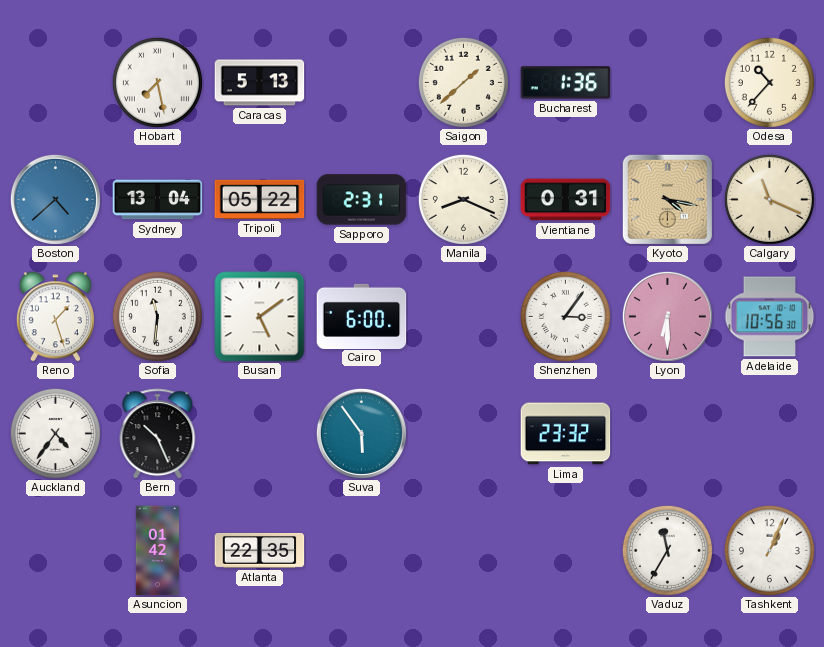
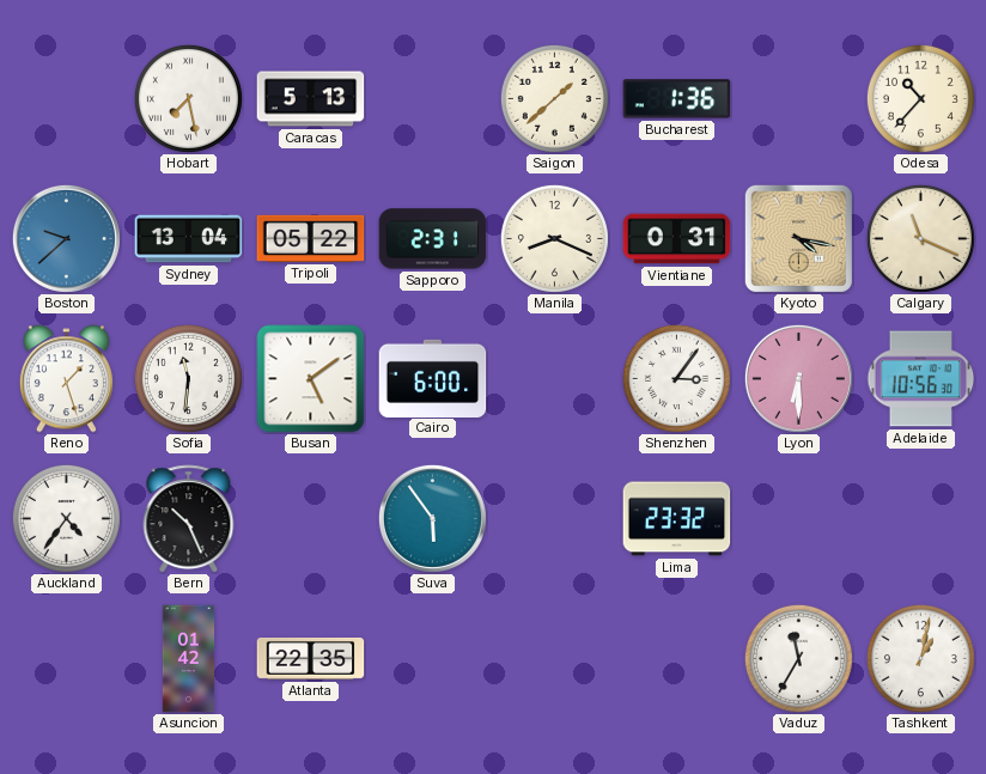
Boston: 4:38 -> 9:38
Tashkent: 1:04 -> 1:02
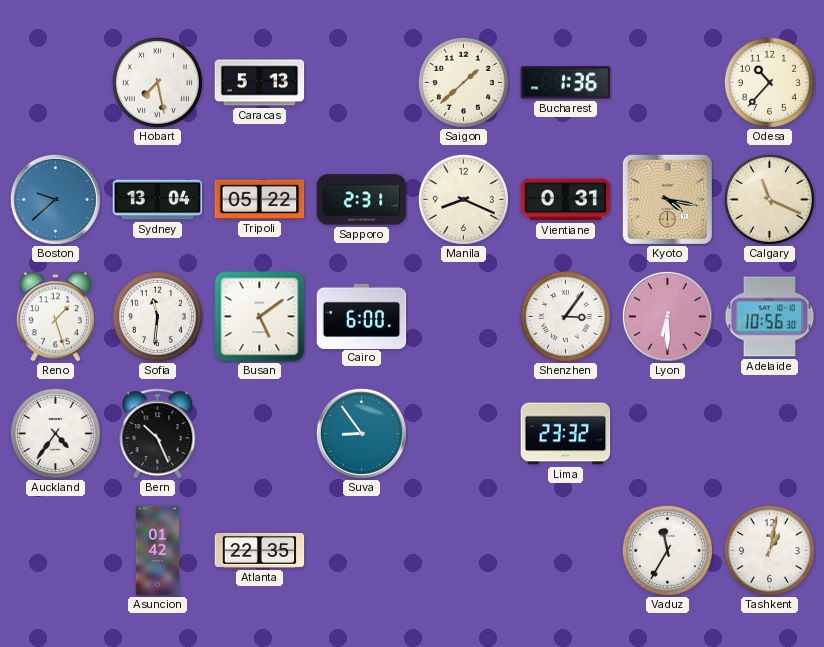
Suva: 5:54 -> 8:54
